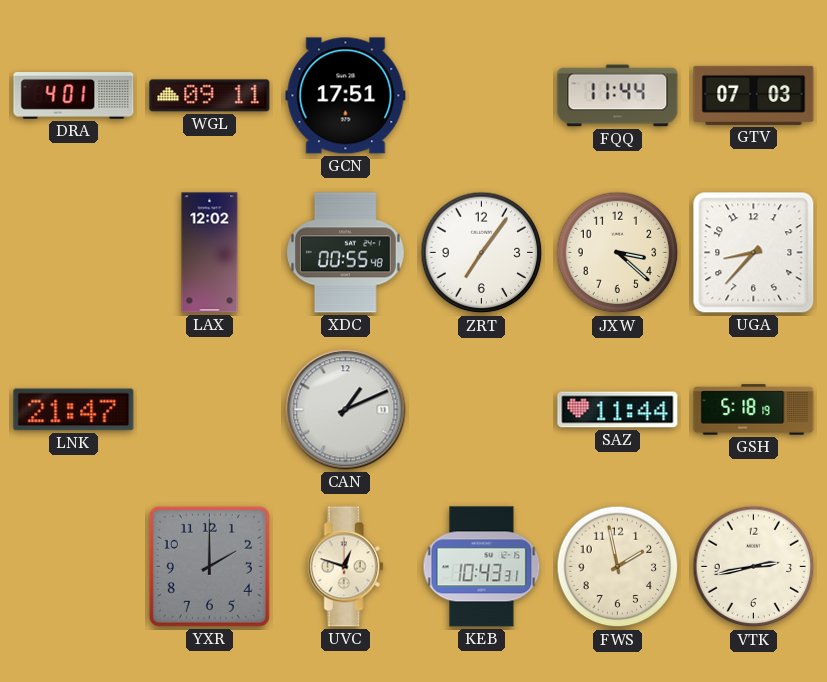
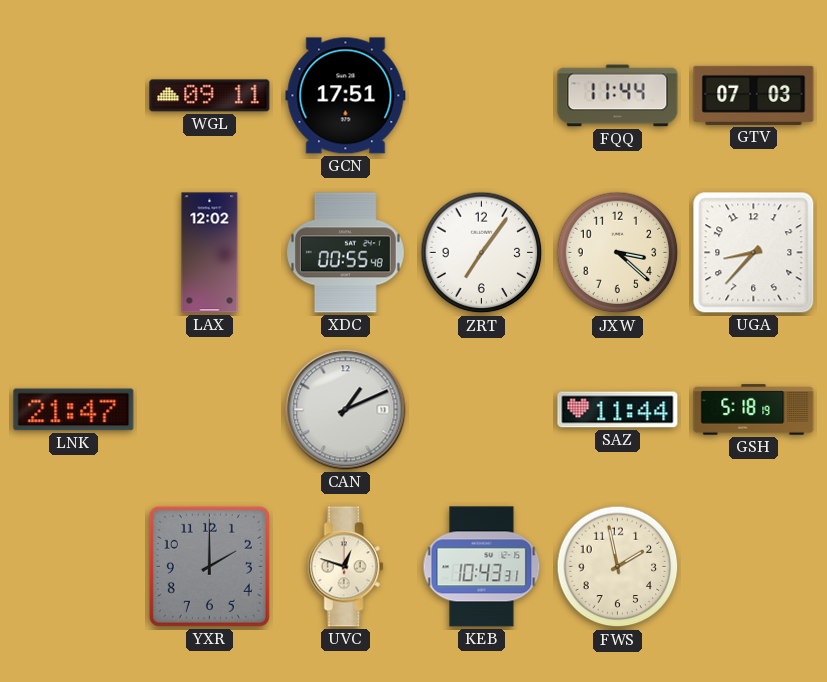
DRA: 4:01 -> none
VTK: 2:43 -> none
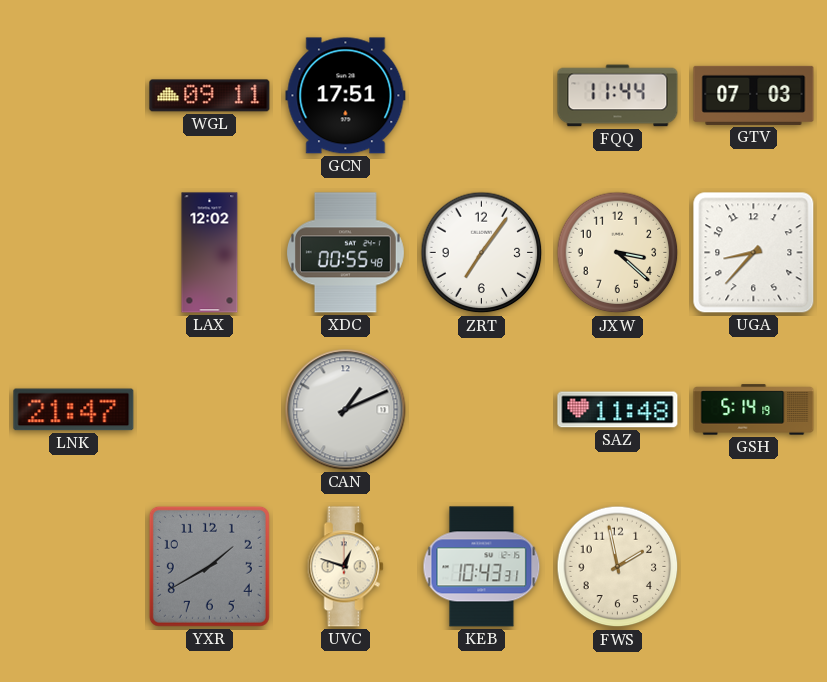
SAZ: 11:44 -> 11:48
GSH: 5:18 -> 5:14
YXR: 2:00 -> 1:40
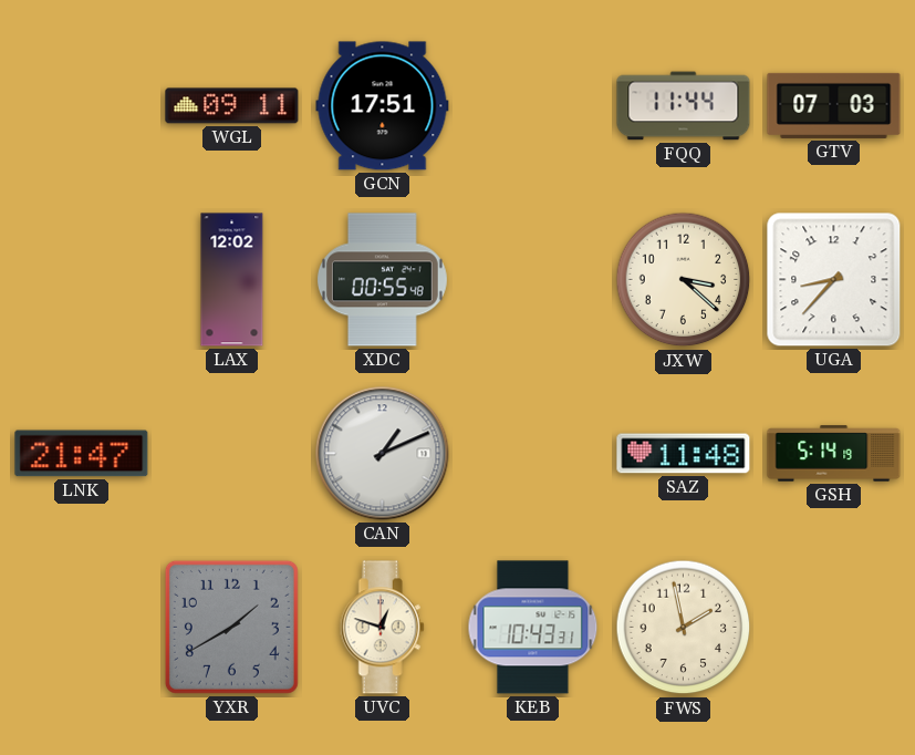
ZRT: 7:06 -> none
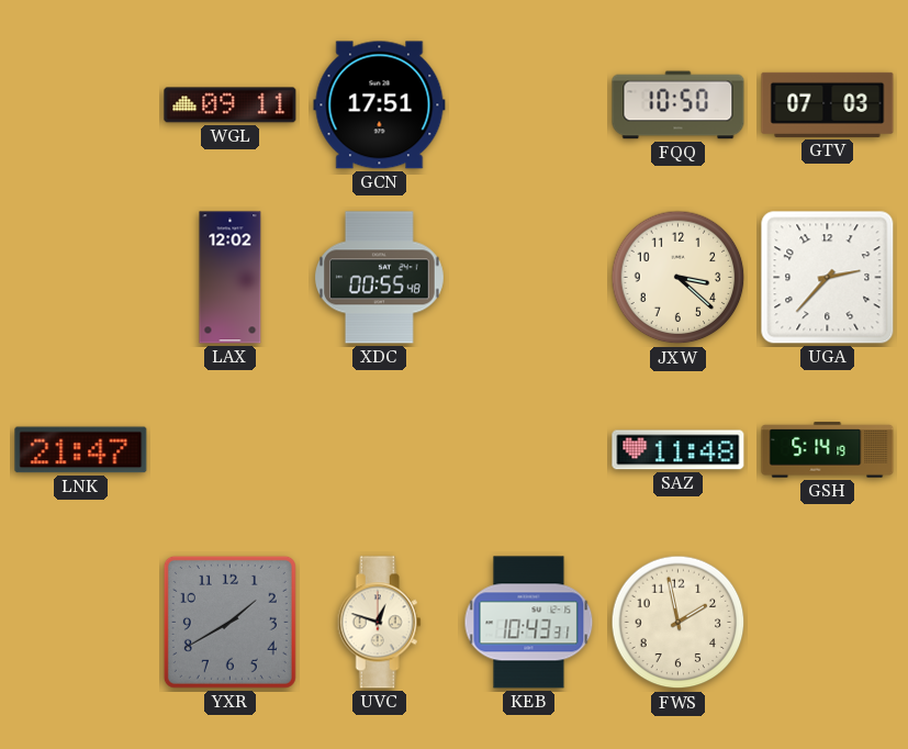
FQQ: 11:44 -> 10:50
UGA: 8:37 -> 2:37
CAN: 1:11 -> none
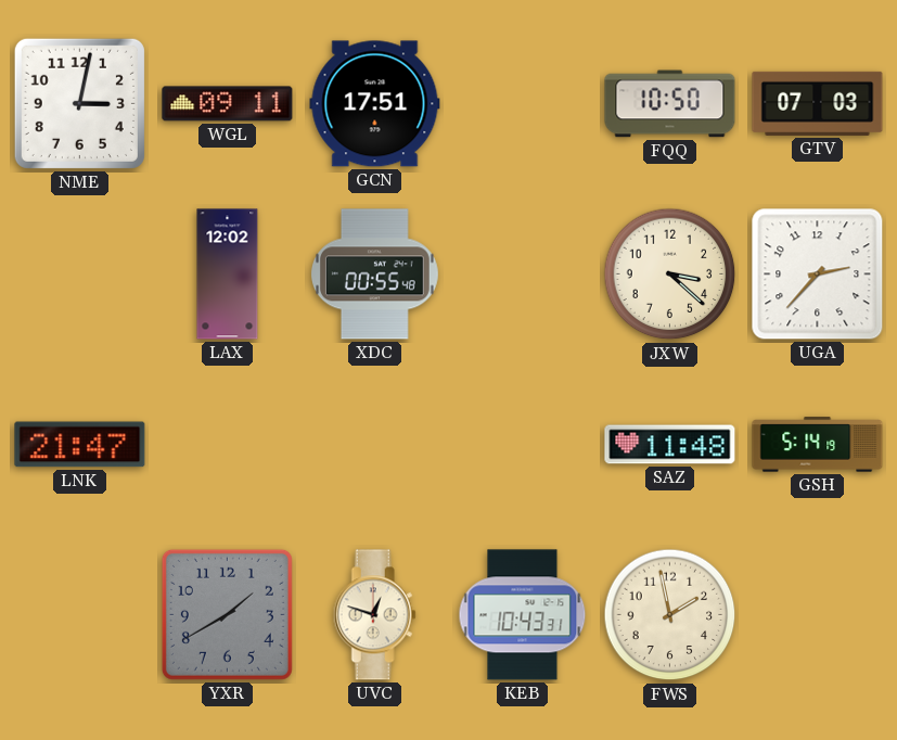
NME: none -> 3:02
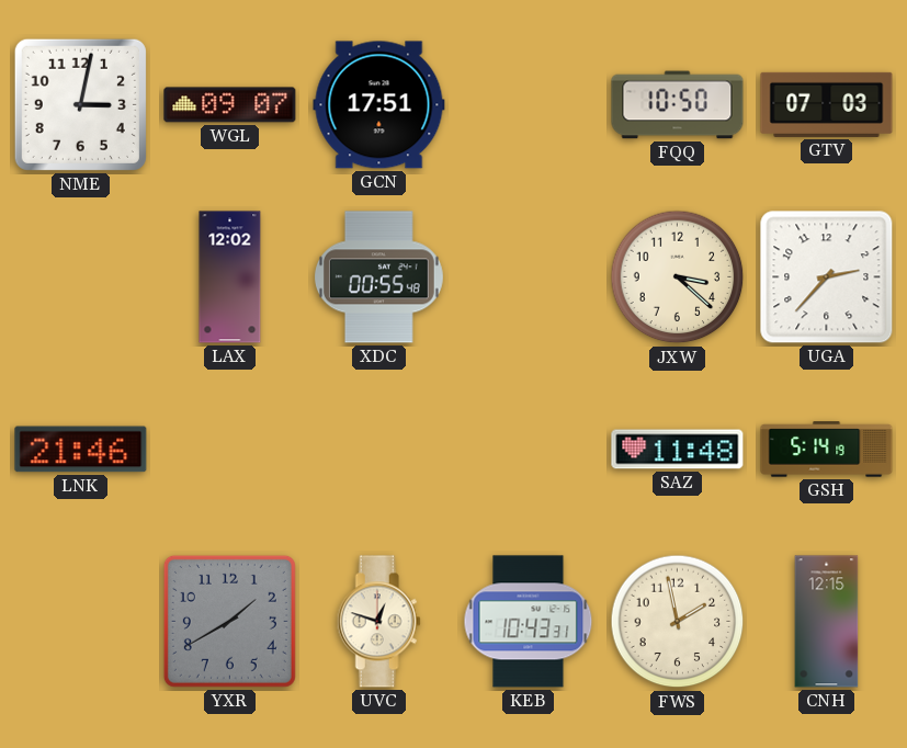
WGL: 09:11 -> 09:07
LNK: 21:47 -> 21:46
CNH: none -> 12:15
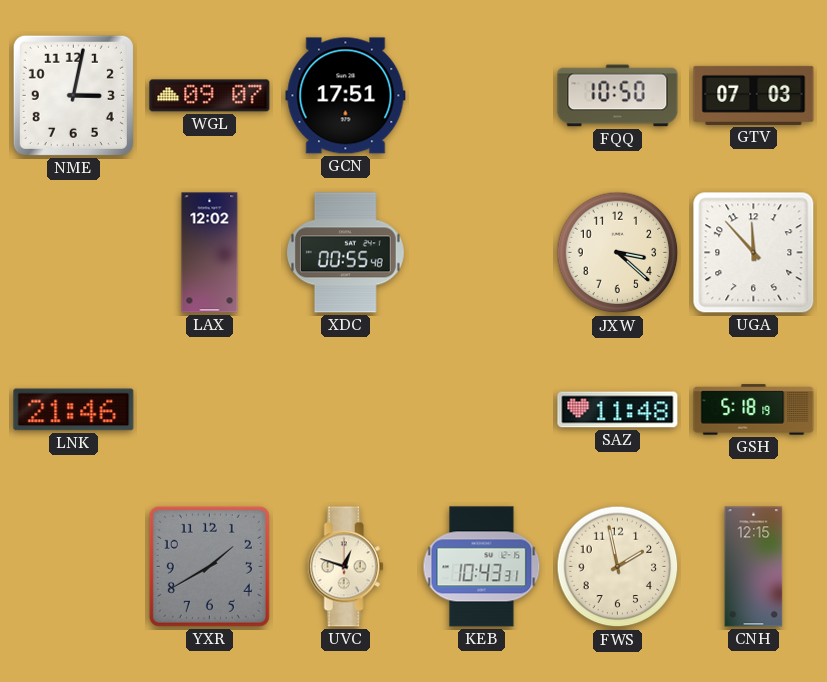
UGA: 2:37 -> 11:53
GSH: 5:14 -> 5:18
